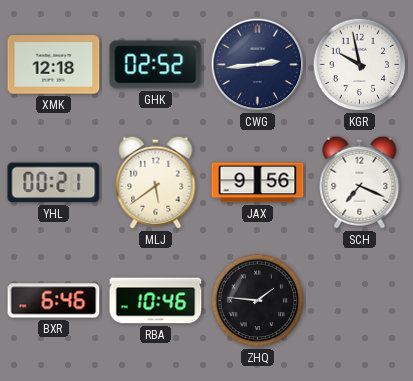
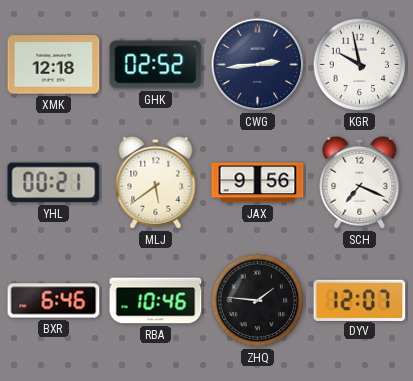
DYV: none -> 12:07
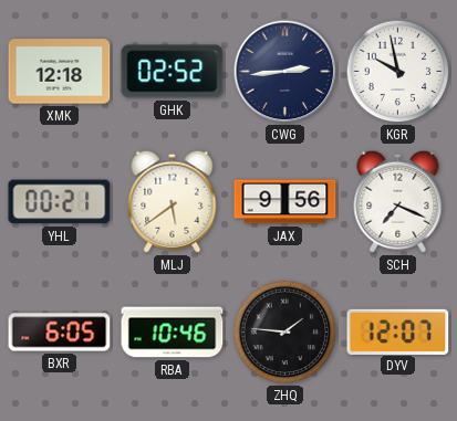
BXR: 6:46 -> 6:05
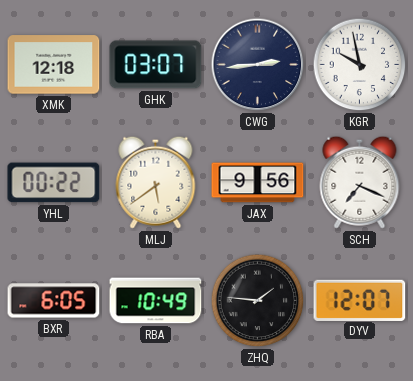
GHK: 02:52 -> 03:07
YHL: 00:21 -> 00:22
RBA: 10:46 -> 10:49
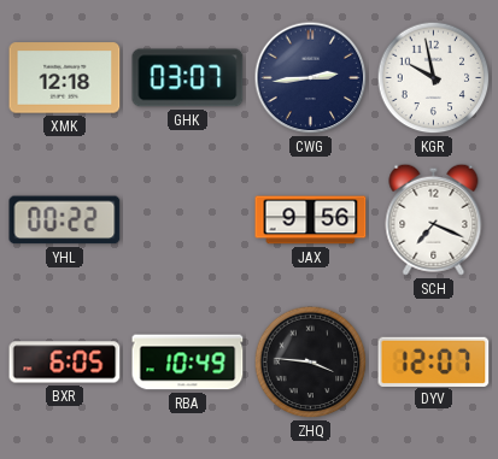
MLJ: 5:39 -> none
ZHQ: 1:46 -> 3:46
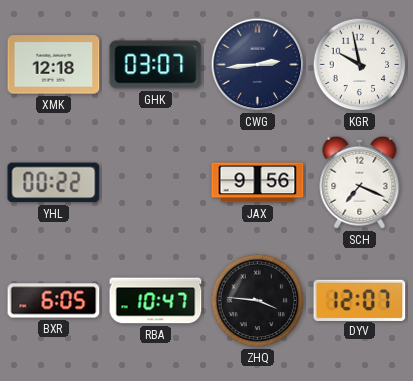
RBA: 10:49 -> 10:47
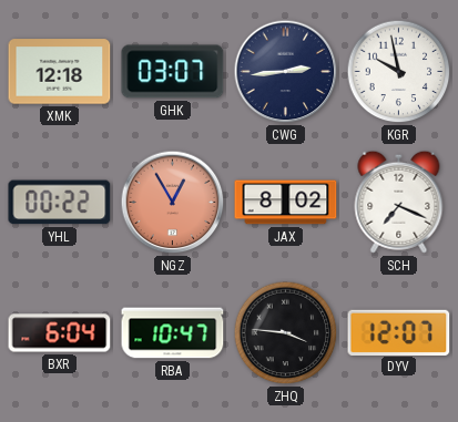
NGZ: none -> 12:55
JAX: 9:56 -> 8:02
BXR: 6:05 -> 6:04
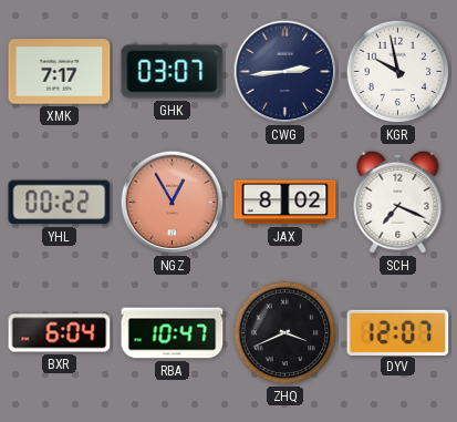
XMK: 12:18 -> 7:17
ZHQ: 3:46 -> 3:41
